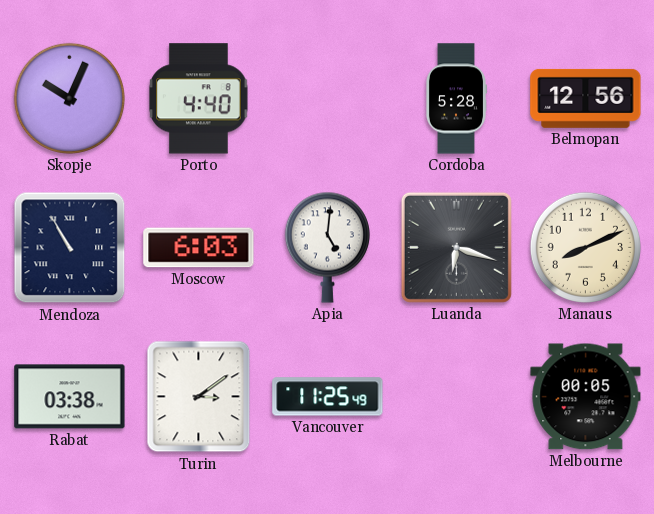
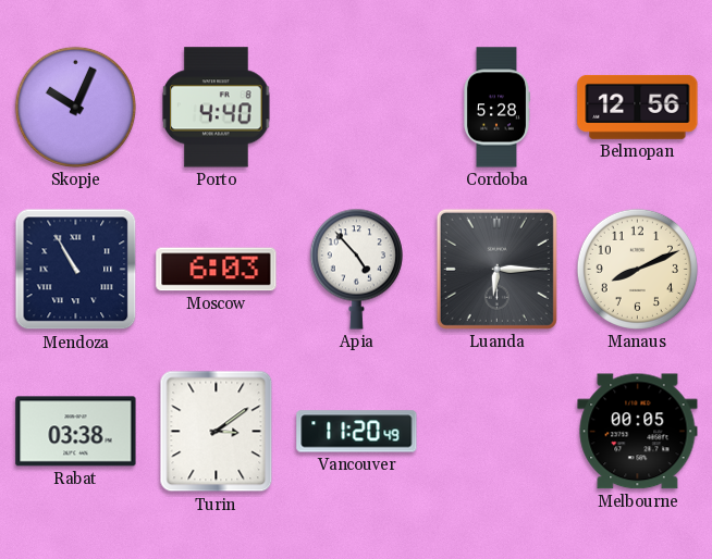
Apia: 5:01 -> 4:53
Luanda: 6:18 -> 6:15
Vancouver: 11:25 -> 11:20
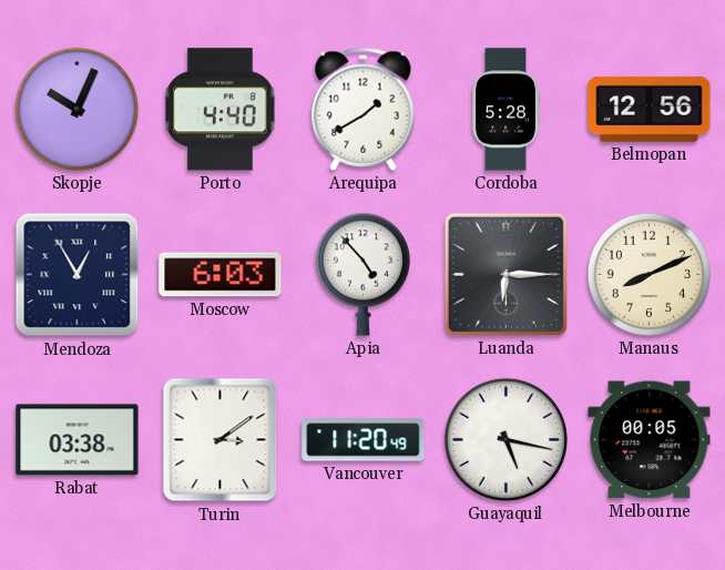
Arequipa: none -> 1:40
Mendoza: 10:55 -> 12:55
Guayaquil: none -> 5:17
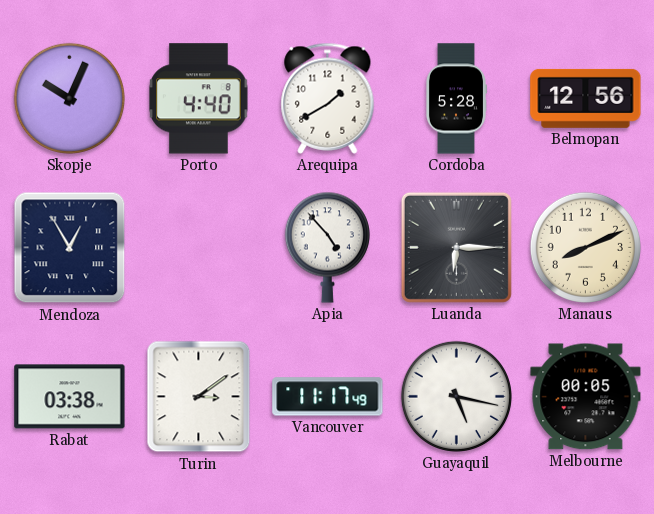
Moscow: 6:03 -> none
Vancouver: 11:20 -> 11:17
